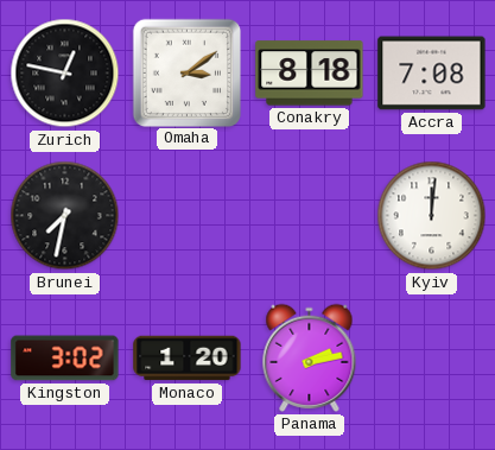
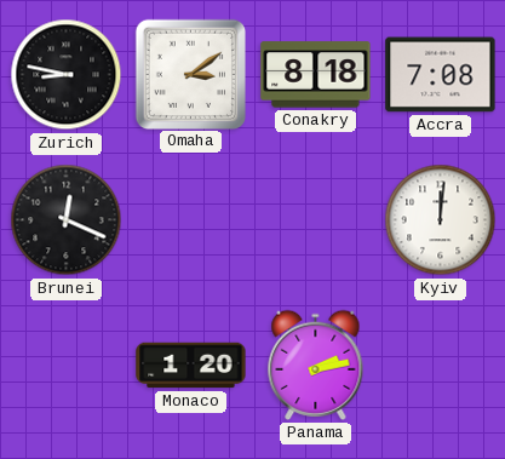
Zurich: 12:47 -> 8:47
Brunei: 7:32 -> 12:19
Kingston: 3:02 -> none
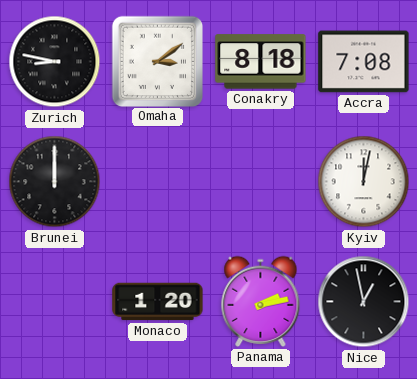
Brunei: 12:19 -> 12:00
Kyiv: 12:01 -> 12:02
Nice: none -> 12:58
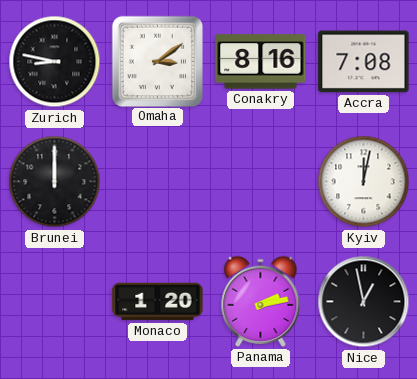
Conakry: 8:18 -> 8:16
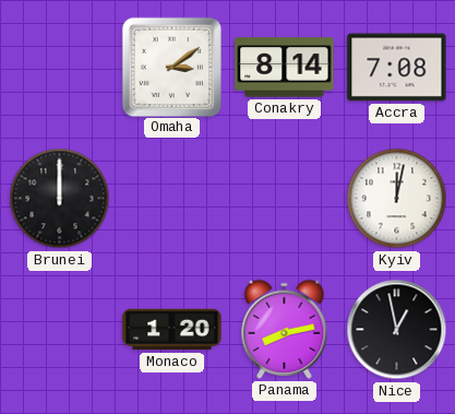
Zurich: 8:47 -> none
Conakry: 8:16 -> 8:14
Panama: 2:13 -> 8:13
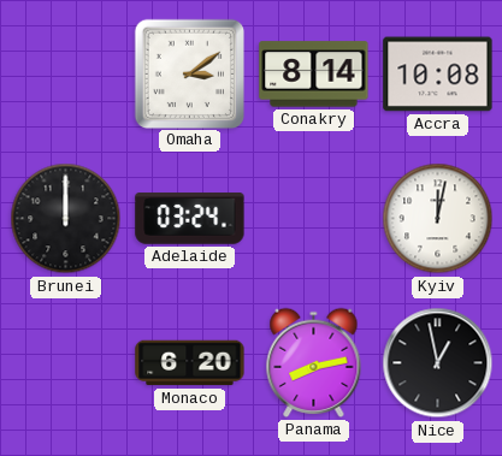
Accra: 7:08 -> 10:08
Adelaide: none -> 03:24
Monaco: 1:20 -> 6:20
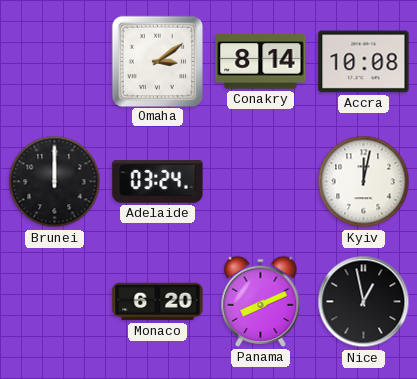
Panama: 8:13 -> 8:11
